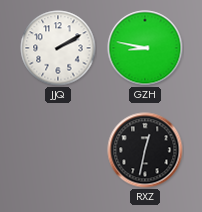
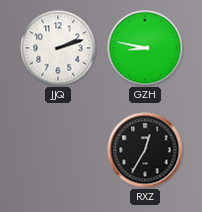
JJQ: 2:10 -> 2:12
RXZ: 12:32 -> 12:35
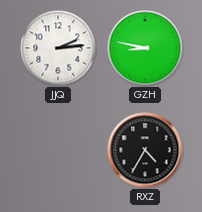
JJQ: 2:12 -> 2:14
RXZ: 12:35 -> 4:35
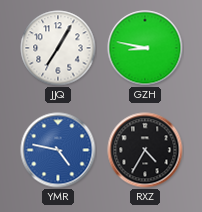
JJQ: 2:14 -> 7:05
YMR: none -> 4:47
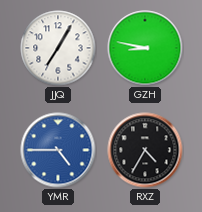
YMR: 4:47 -> 4:45
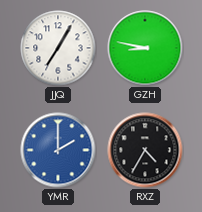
YMR: 4:45 -> 2:00
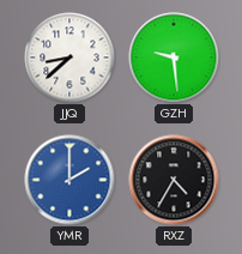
JJQ: 7:05 -> 8:38
GZH: 8:47 -> 9:29
